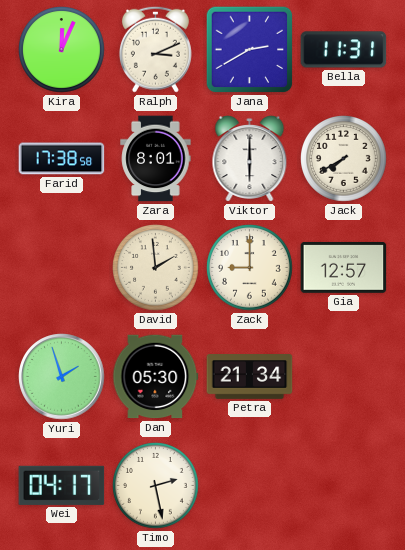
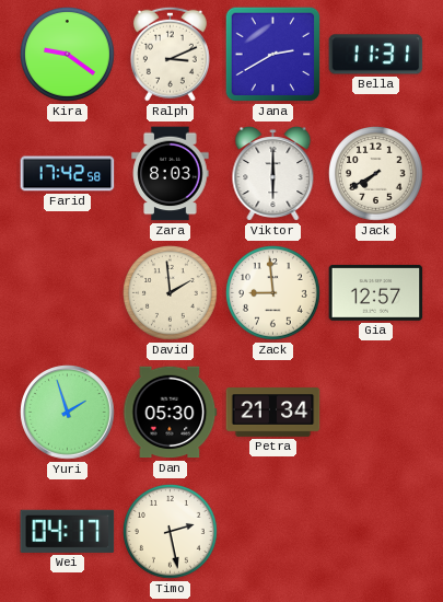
Kira: 12:04 -> 9:21
Farid: 17:38 -> 17:42
Zara: 8:01 -> 8:03
Zack: 9:00 -> 8:59
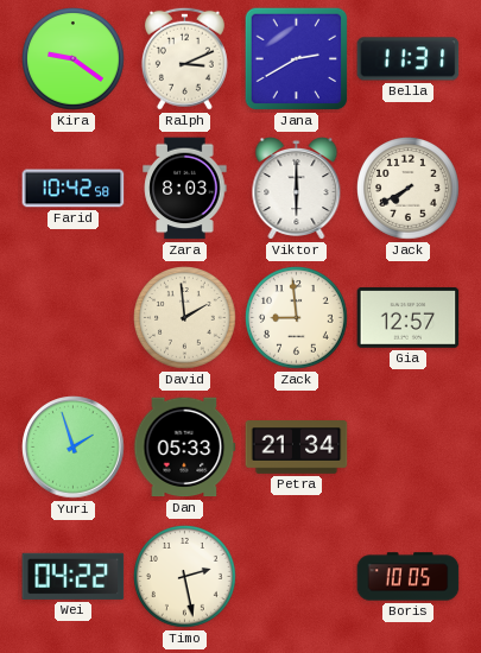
Farid: 17:42 -> 10:42
Dan: 05:30 -> 05:33
Wei: 04:17 -> 04:22
Boris: none -> 10:05
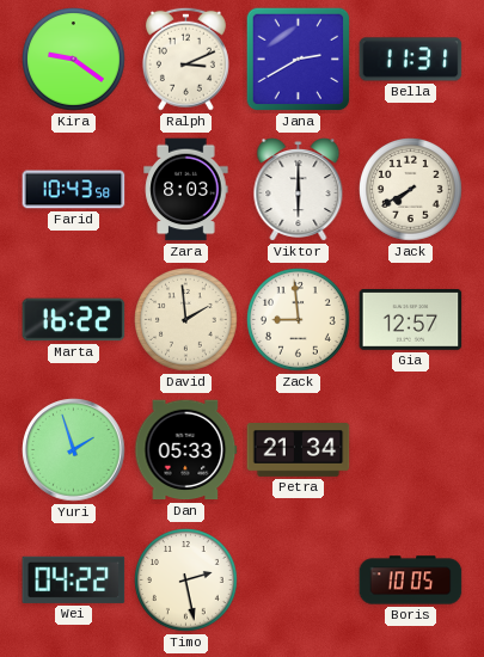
Farid: 10:42 -> 10:43
Marta: none -> 16:22
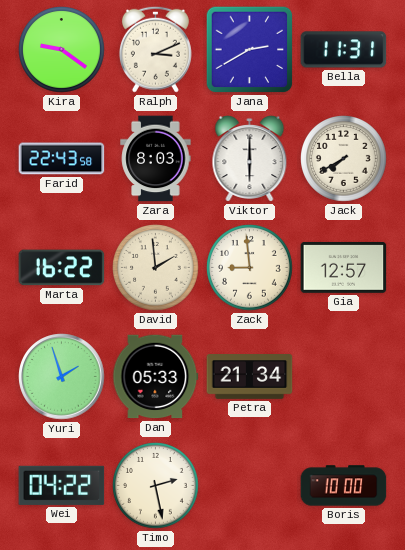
Farid: 10:43 -> 22:43
Boris: 10:05 -> 10:00
